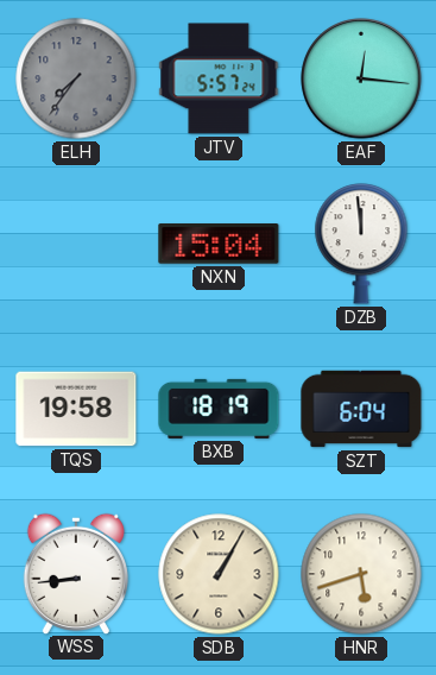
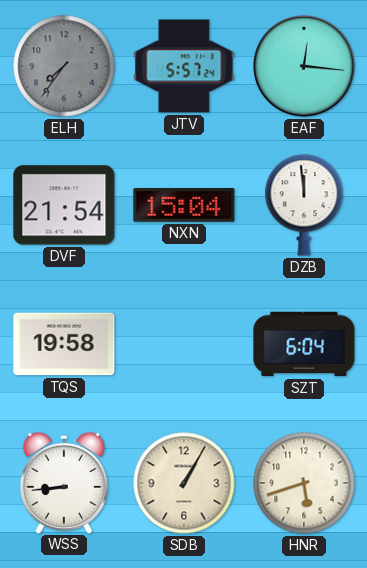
DVF: none -> 21:54
BXB: 18:19 -> none
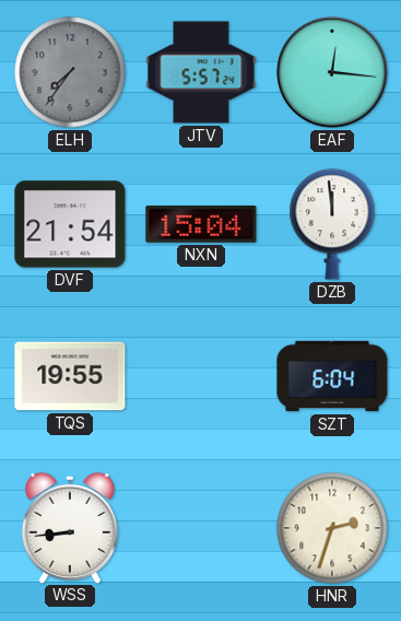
TQS: 19:58 -> 19:55
SDB: 1:05 -> none
HNR: 5:42 -> 2:33
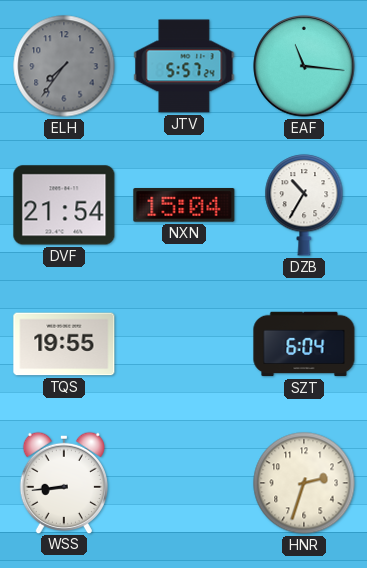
EAF: 12:16 -> 11:16
DZB: 11:59 -> 10:35
